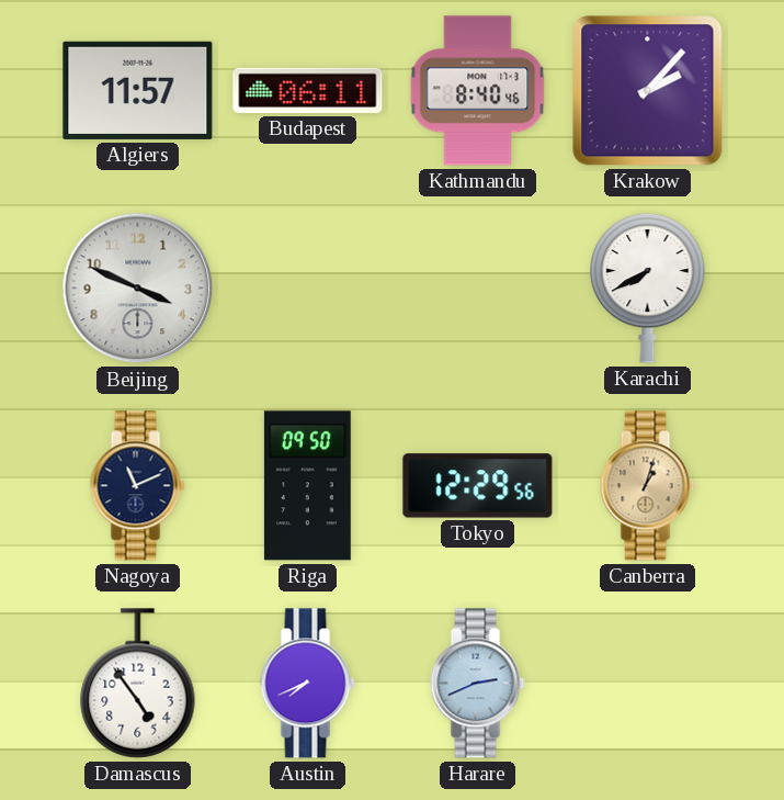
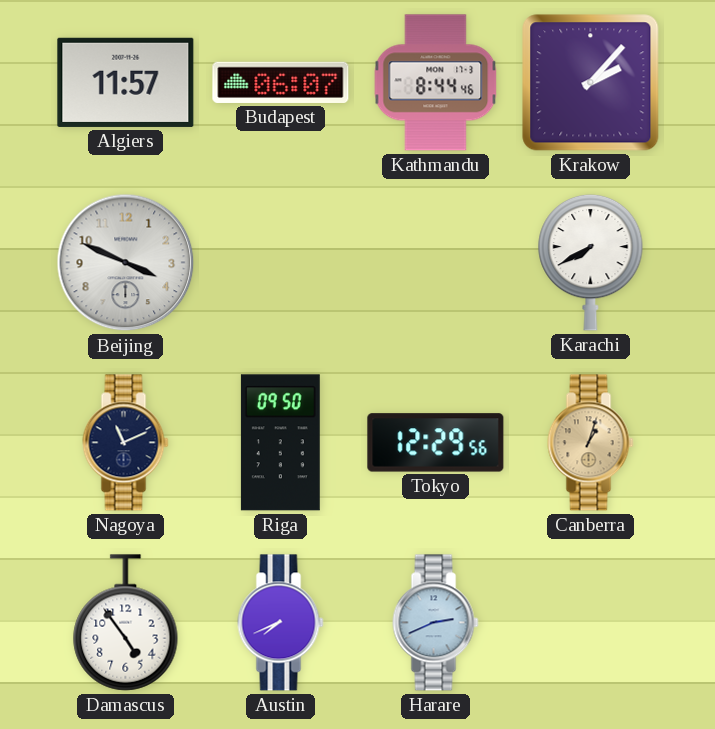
Budapest: 06:11 -> 06:07
Kathmandu: 8:40 -> 8:44
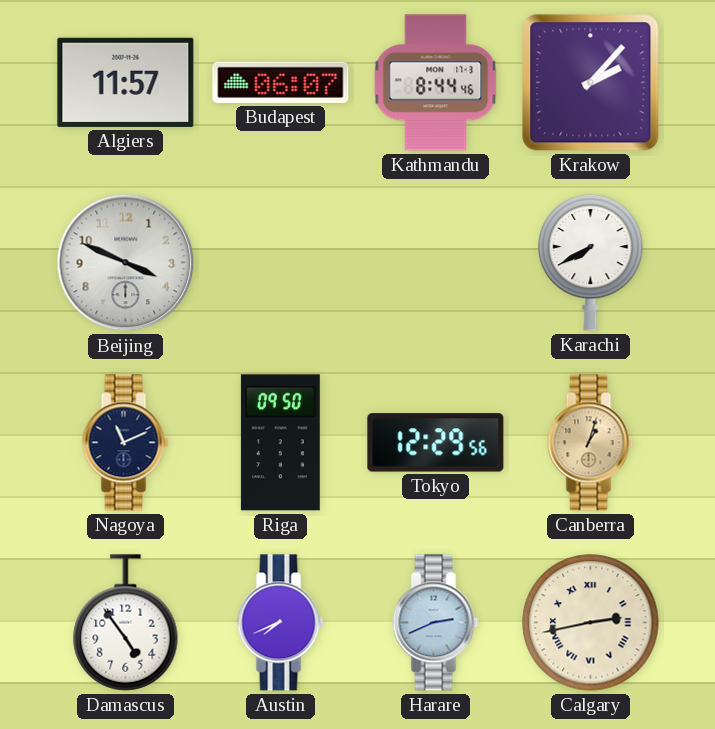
Calgary: none -> 2:43
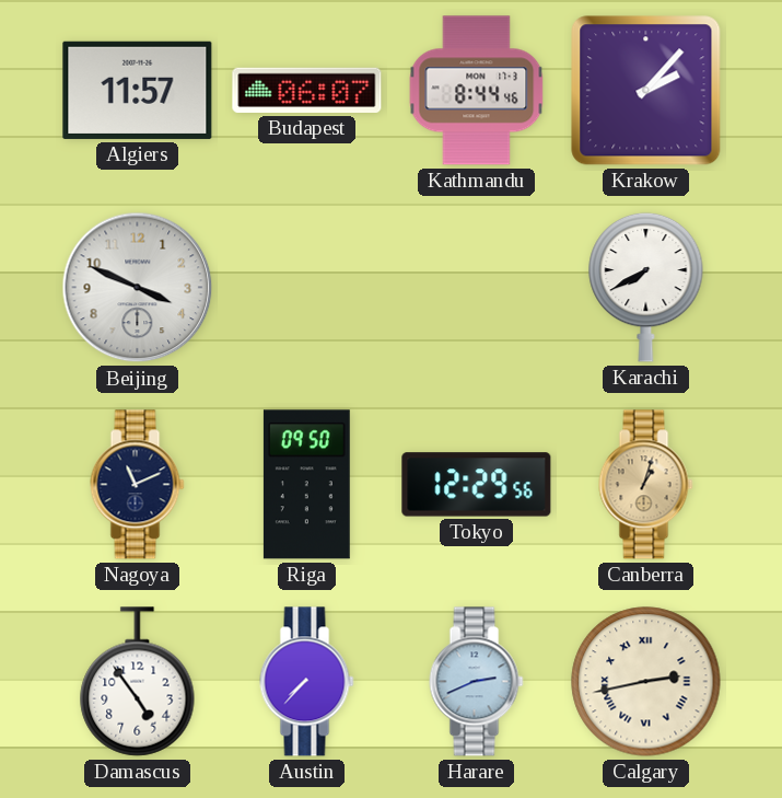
Austin: 7:41 -> 7:37
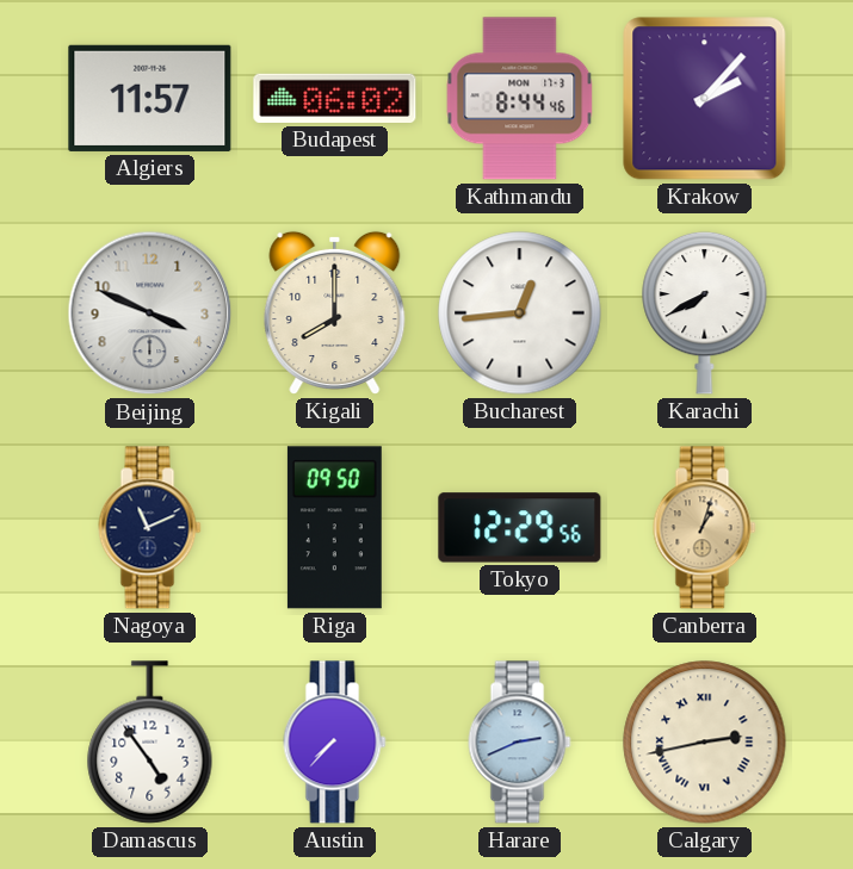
Budapest: 06:07 -> 06:02
Kigali: none -> 8:00
Bucharest: none -> 12:44
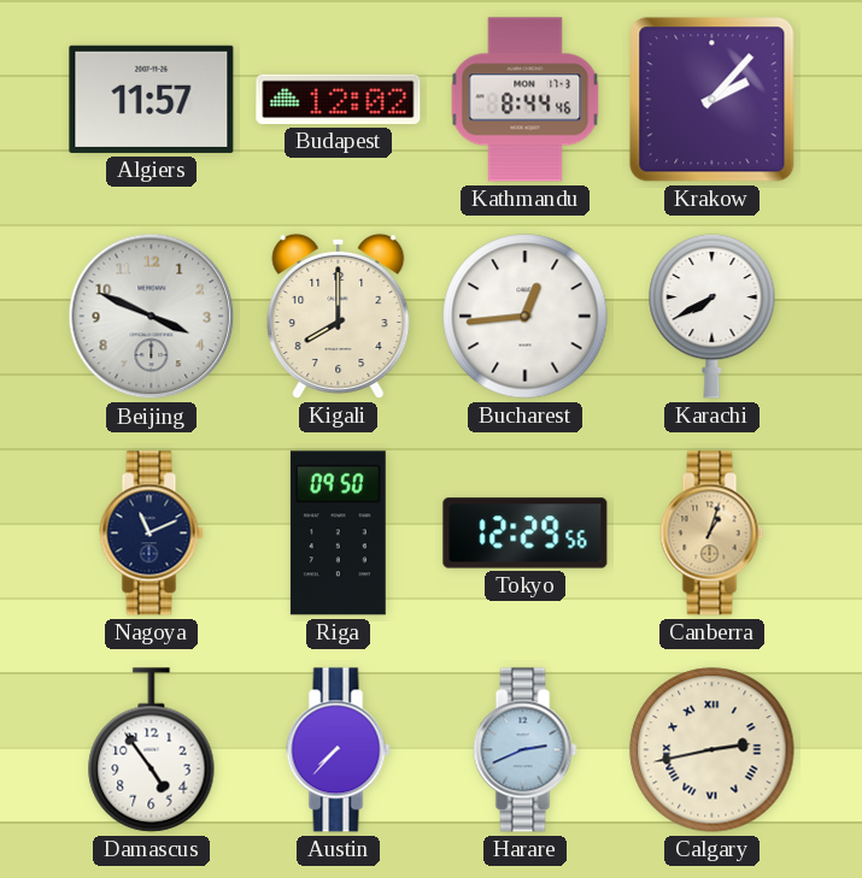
Budapest: 06:02 -> 12:02
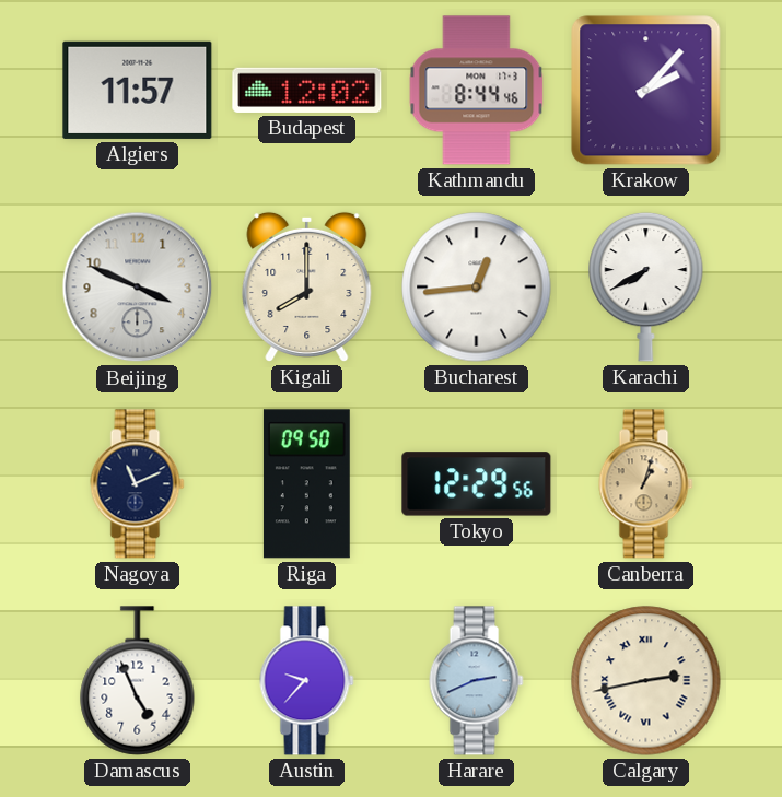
Damascus: 4:54 -> 4:56
Austin: 7:37 -> 9:37
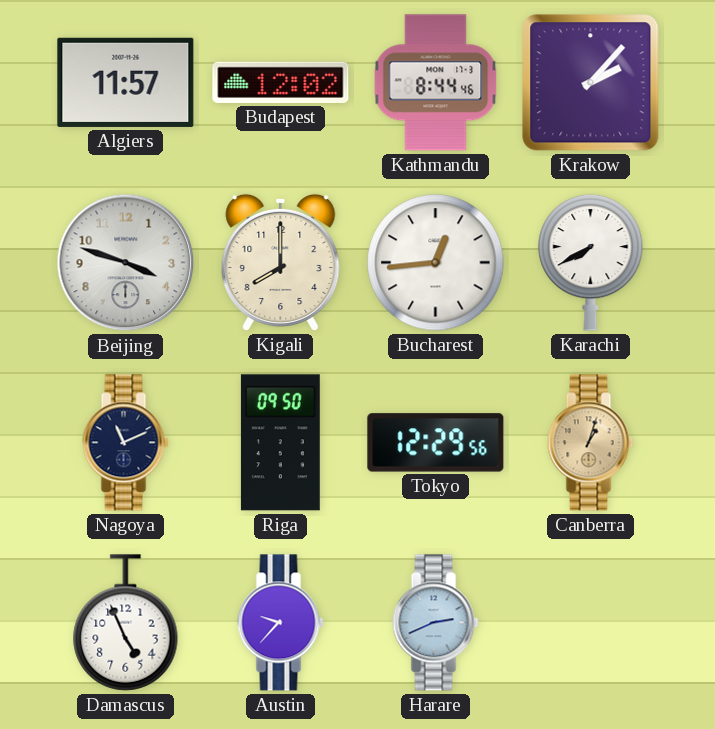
Beijing: 3:49 -> 3:48
Calgary: 2:43 -> none
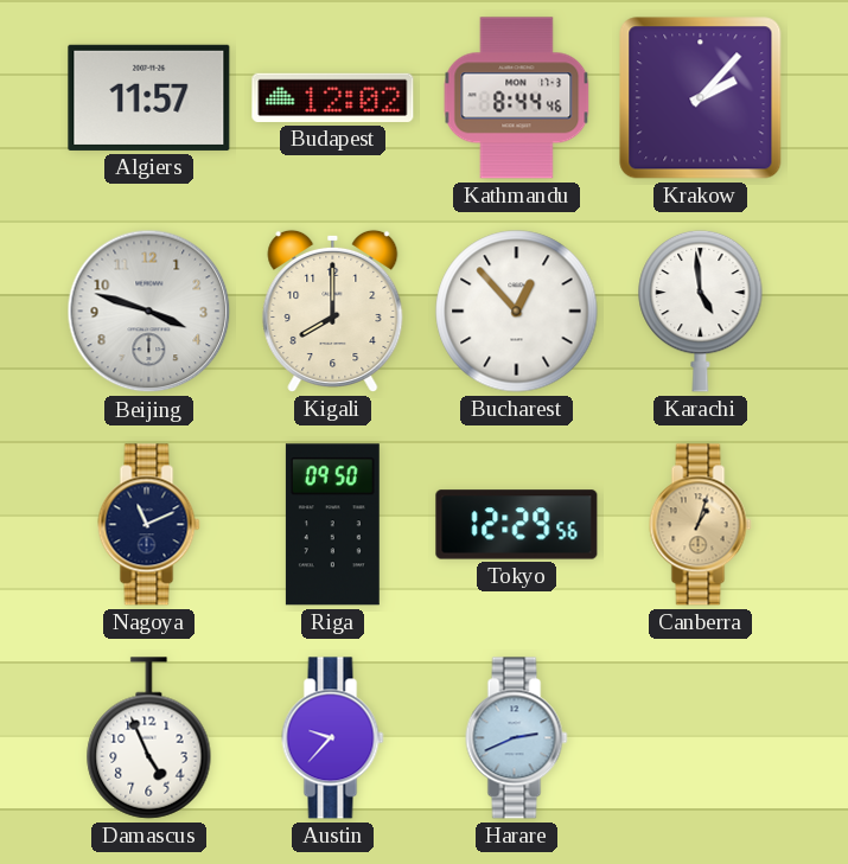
Bucharest: 12:44 -> 12:53
Karachi: 7:40 -> 4:59
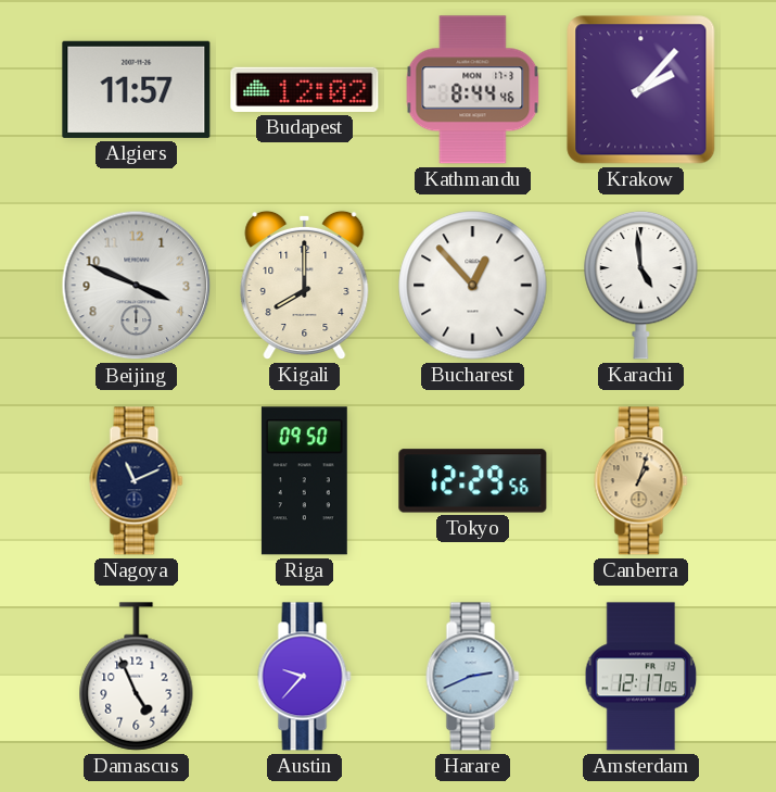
Beijing: 3:48 -> 3:49
Amsterdam: none -> 12:17
